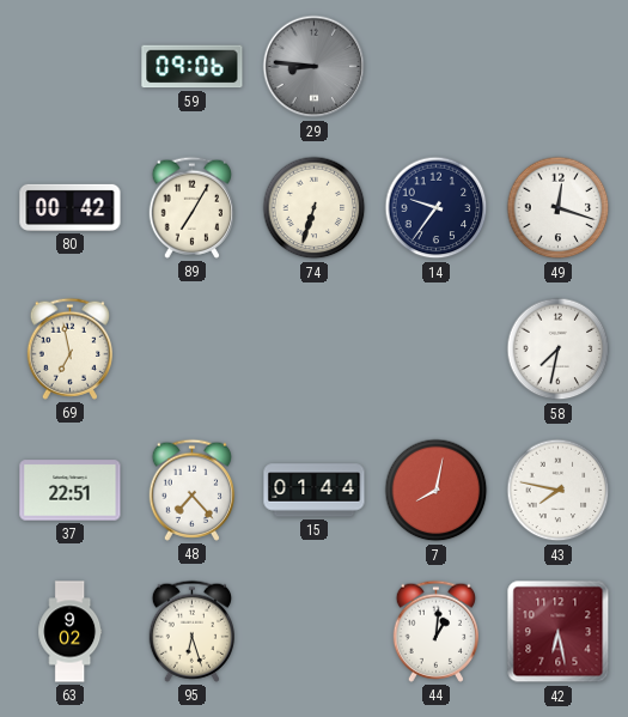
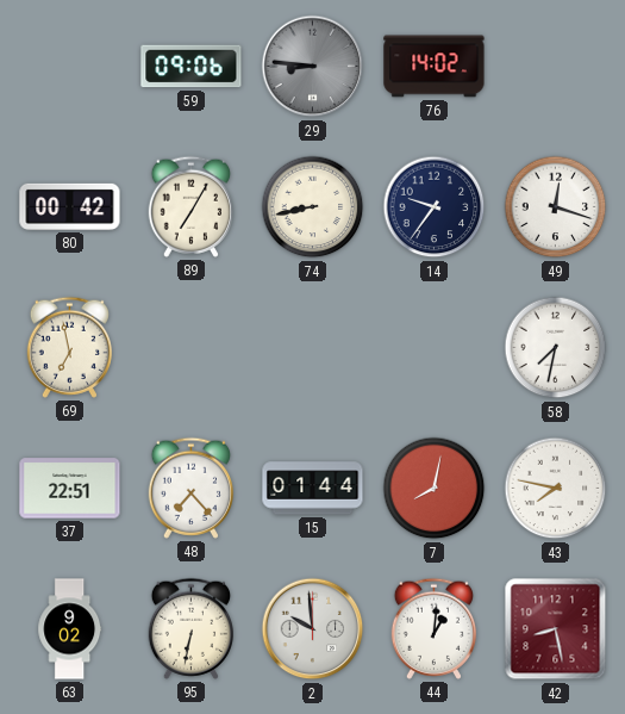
76: none -> 14:02
74: 6:33 -> 8:43
95: 6:27 -> 6:32
2: none -> 9:59
42: 6:28 -> 8:28
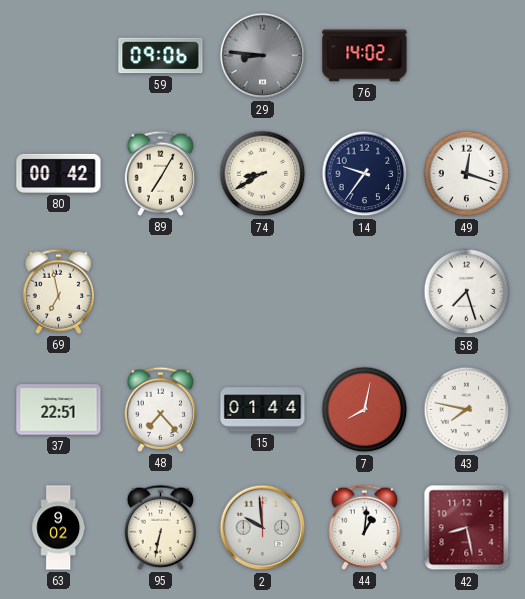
74: 8:43 -> 8:40
58: 7:32 -> 7:27
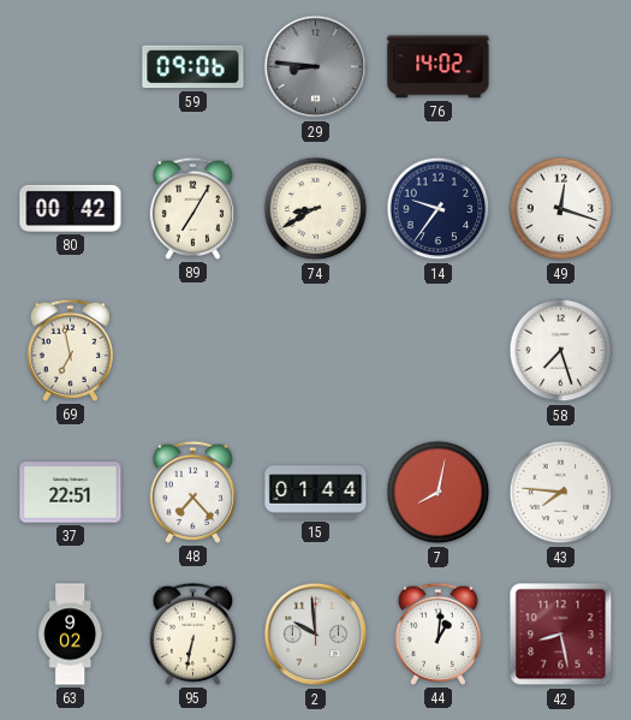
43: 7:47 -> 7:46
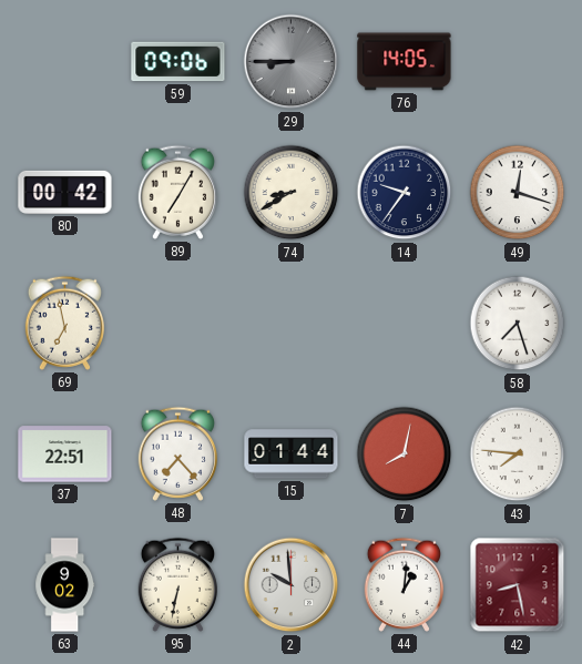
29: 8:46 -> 8:45
76: 14:02 -> 14:05
